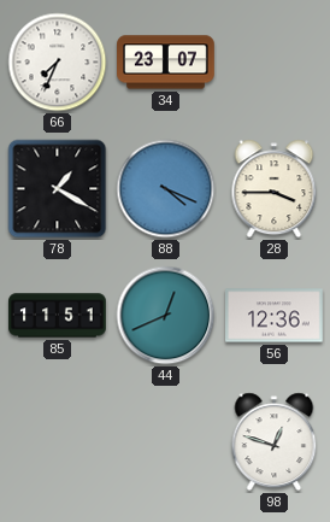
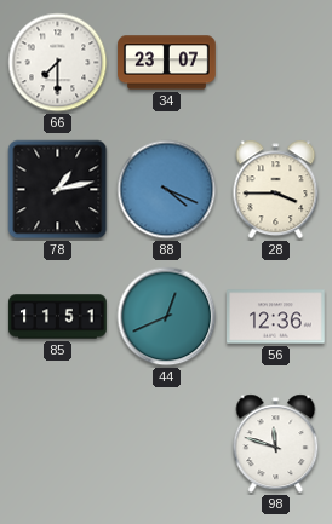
66: 7:34 -> 7:30
78: 1:20 -> 1:13
98: 12:48 -> 11:48
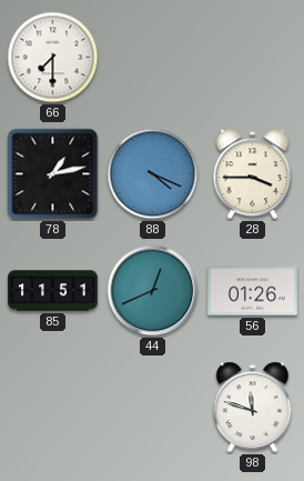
34: 23:07 -> none
56: 12:36 -> 01:26
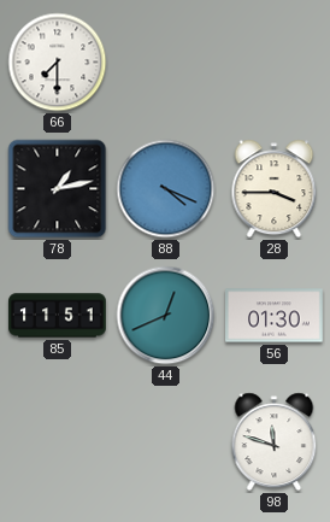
56: 01:26 -> 01:30
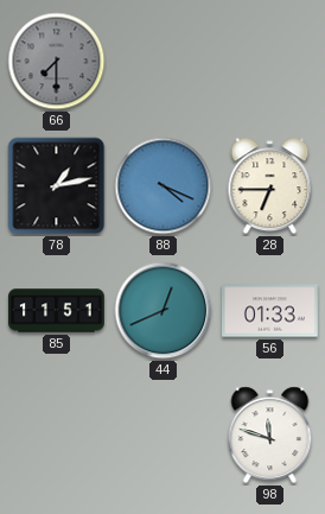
66 dial: white -> grey
28: 3:45 -> 6:45
56: 01:30 -> 01:33
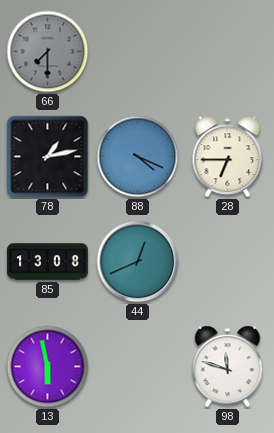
85: 11:51 -> 13:08
56: 01:33 -> none
13: none -> 5:58
